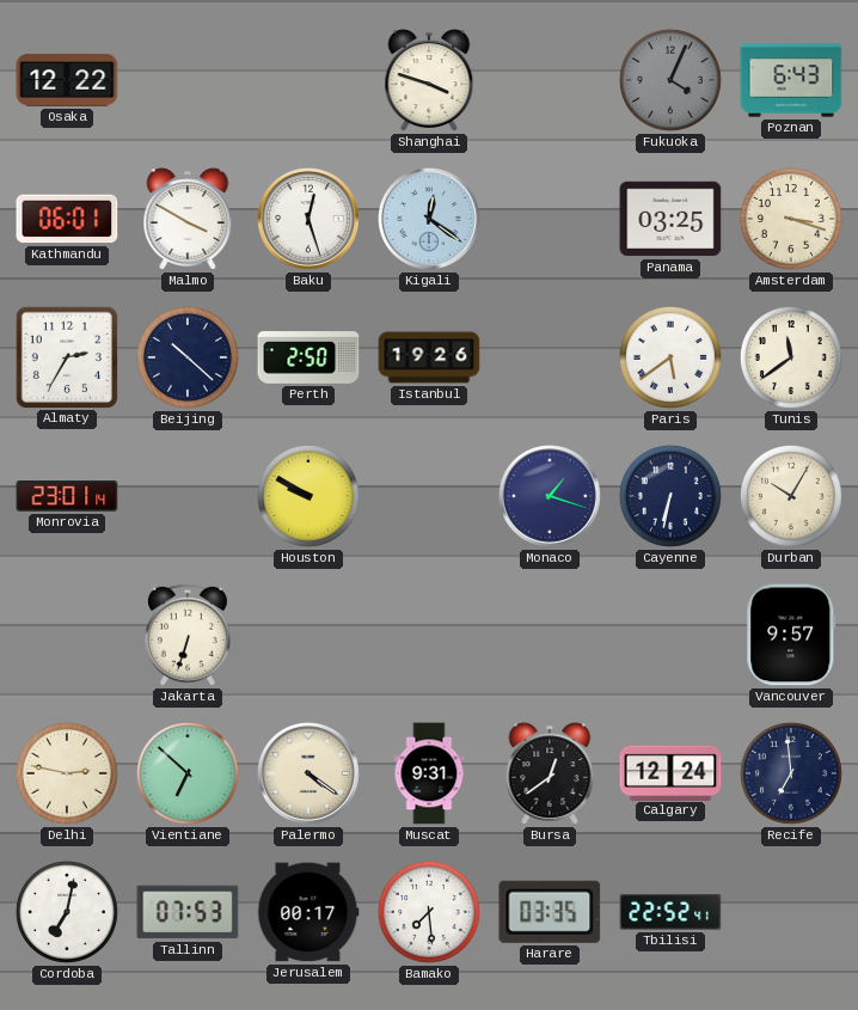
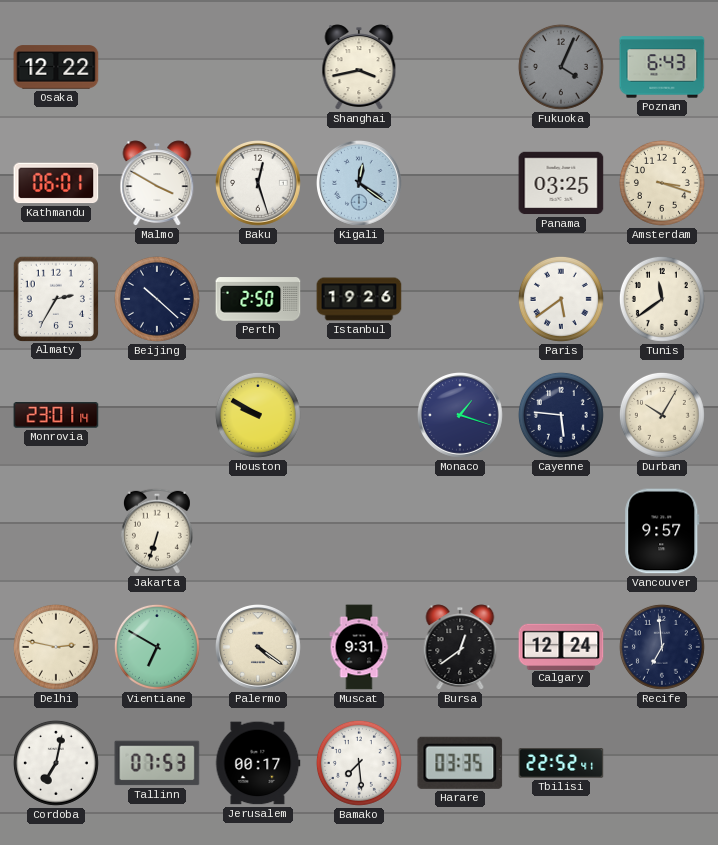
Shanghai: 3:48 -> 3:43
Cayenne: 6:32 -> 5:46
Vientiane: 6:52 -> 6:50
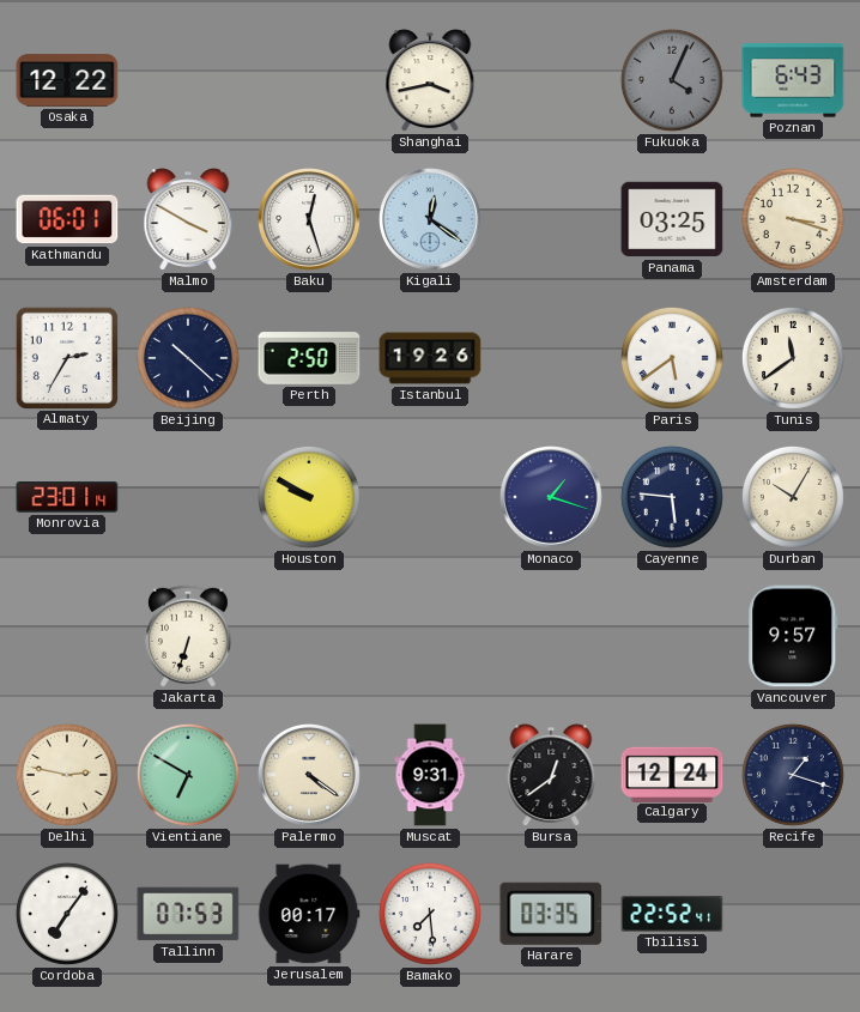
Recife: 6:59 -> 1:18
Cordoba: 7:02 -> 7:06
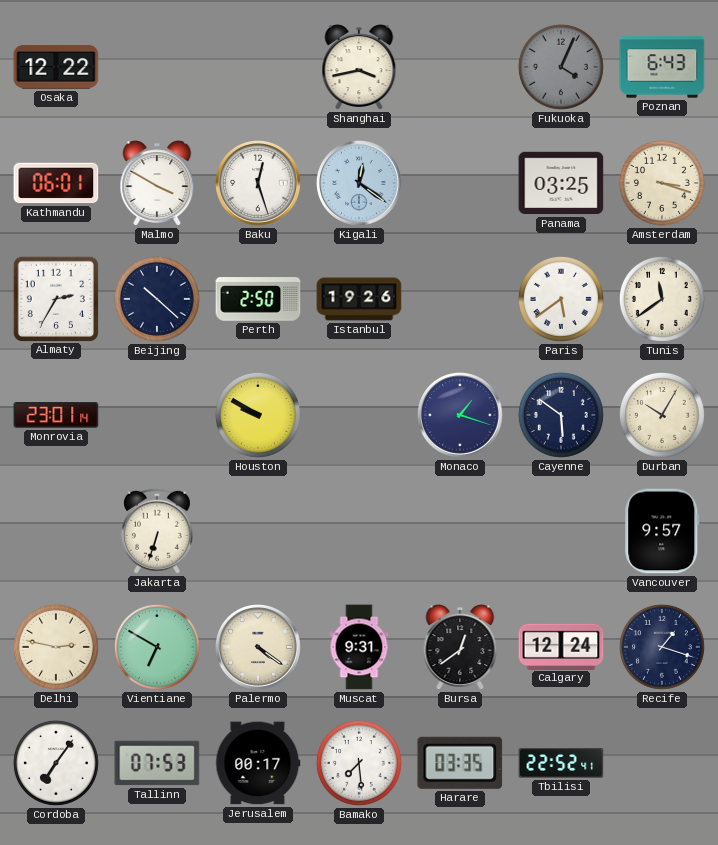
Cayenne: 5:46 -> 5:51
